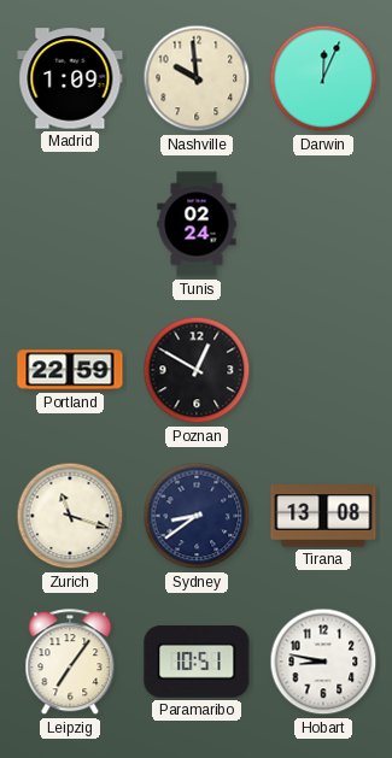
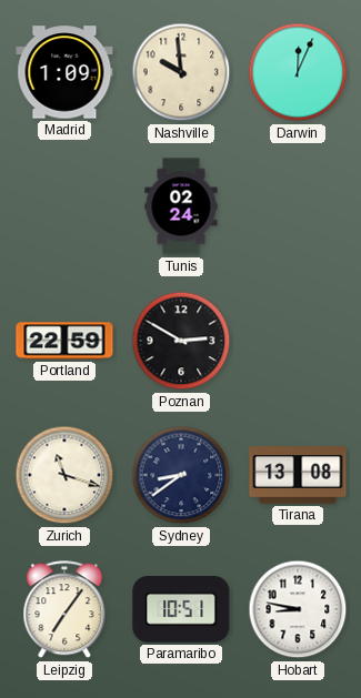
Poznan: 12:50 -> 2:50
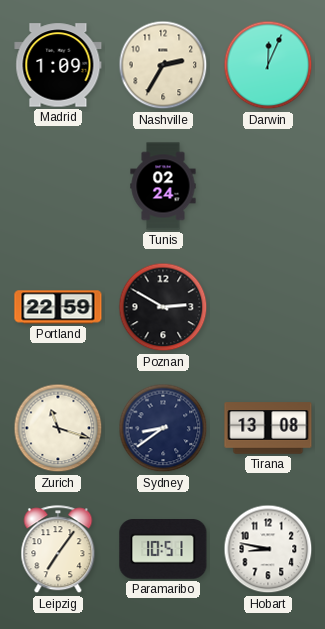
Nashville: 9:59 -> 2:35
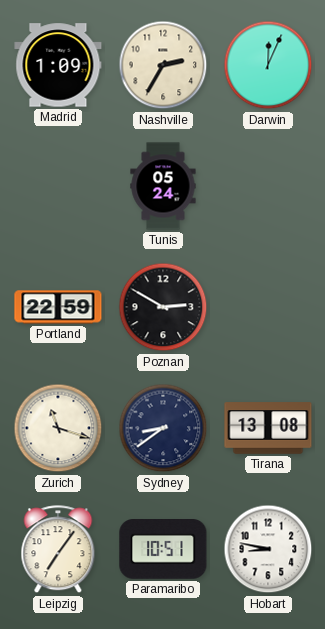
Tunis: 02:24 -> 05:24
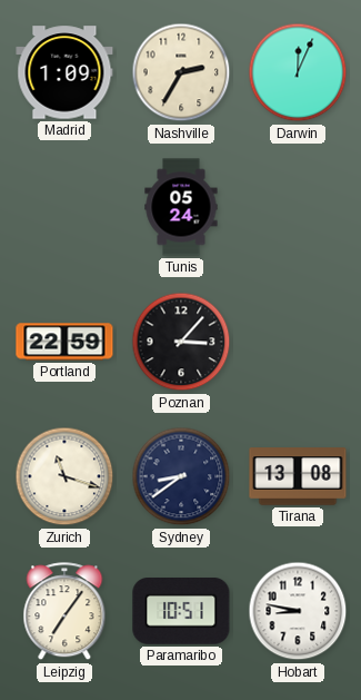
Poznan: 2:50 -> 3:07
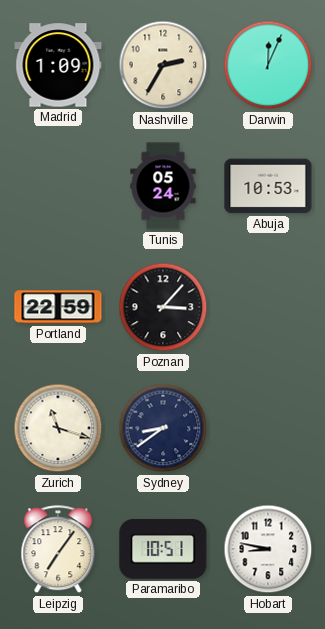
Abuja: none -> 10:53
Tirana: 13:08 -> none
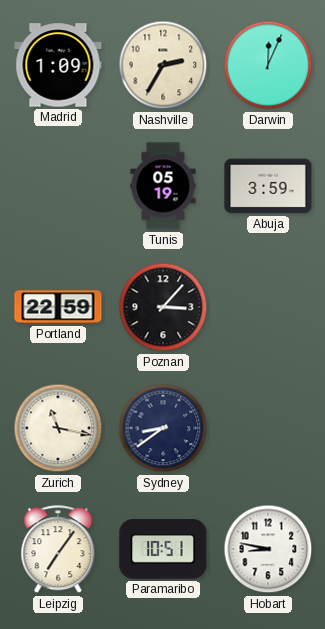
Tunis: 05:24 -> 05:19
Abuja: 10:53 -> 3:59
Zurich: 11:18 -> 11:17
